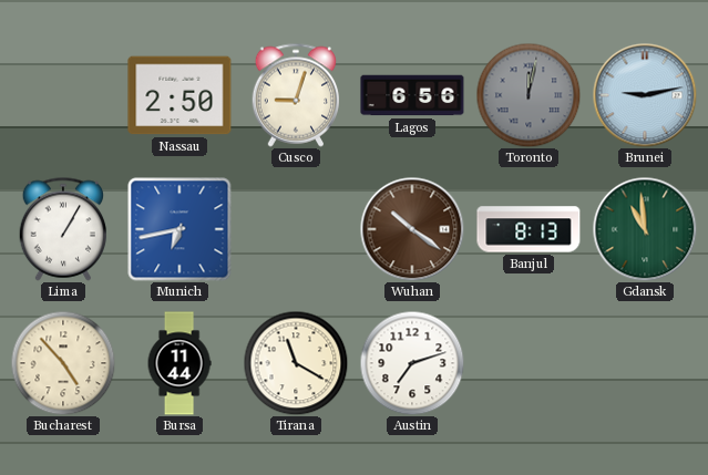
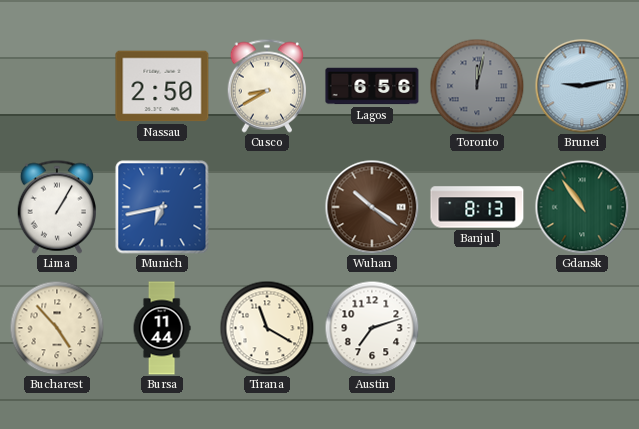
Cusco: 9:03 -> 8:40
Gdansk: 10:59 -> 10:54
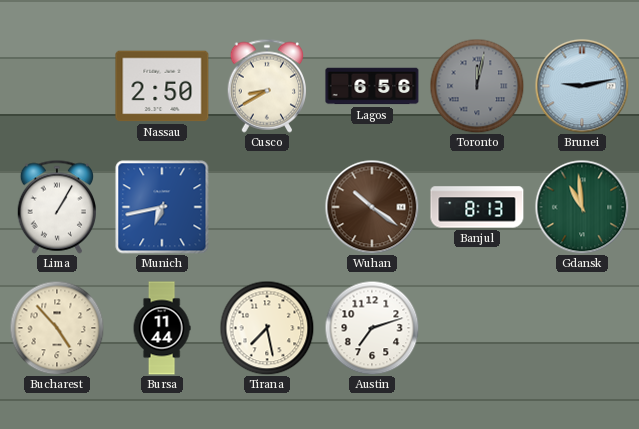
Gdansk: 10:54 -> 10:59
Tirana: 11:20 -> 7:28
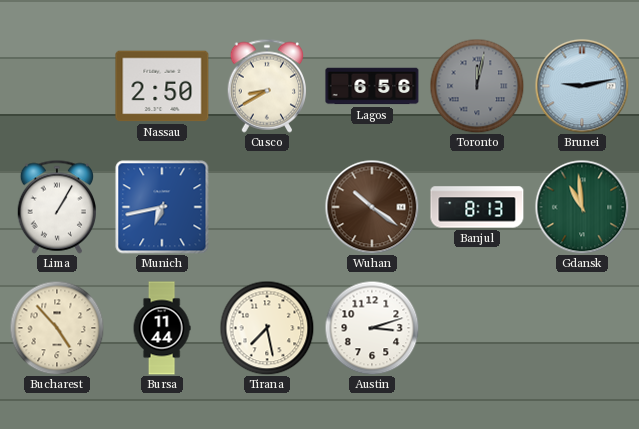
Austin: 7:12 -> 3:12
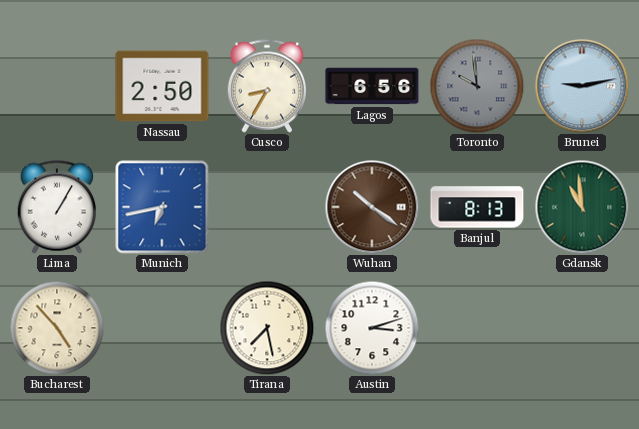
Cusco: 8:40 -> 8:35
Toronto: 12:02 -> 9:59
Bursa: 11:44 -> none
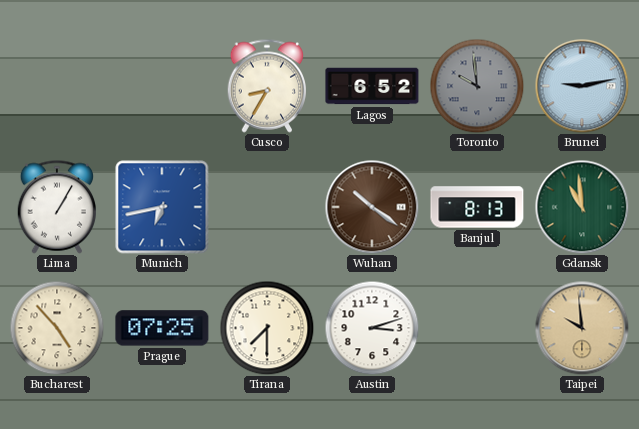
Nassau: 2:50 -> none
Lagos: 6:56 -> 6:52
Prague: none -> 07:25
Tirana: 7:28 -> 7:30
Taipei: none -> 9:59
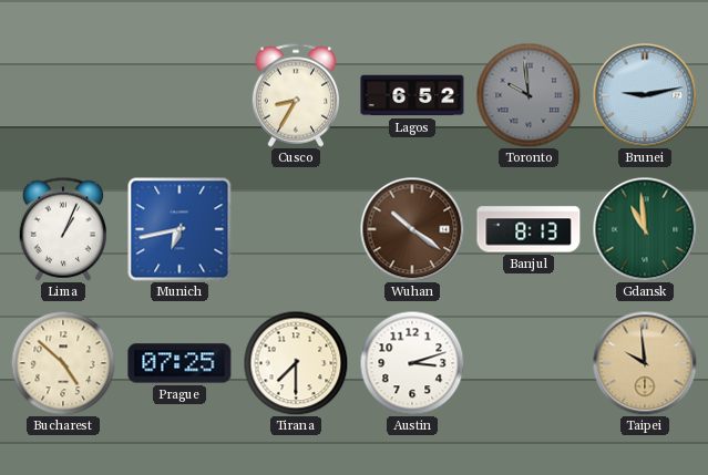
Lima: 1:05 -> 1:04
Bucharest: 4:53 -> 4:52
